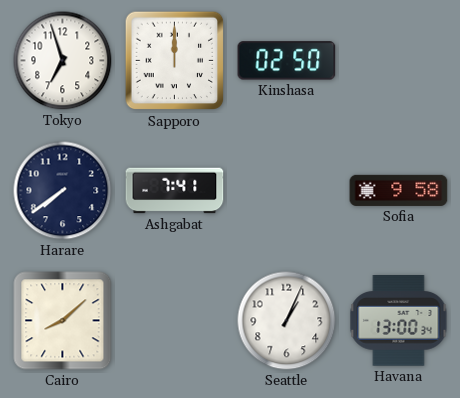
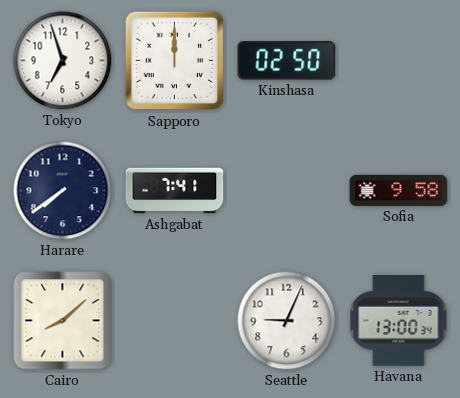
Seattle: 1:04 -> 9:04
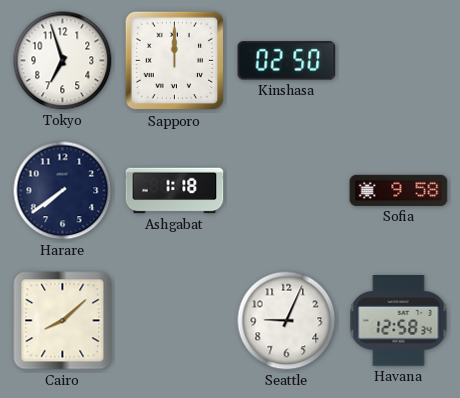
Ashgabat: 7:41 -> 1:18
Havana: 13:00 -> 12:58
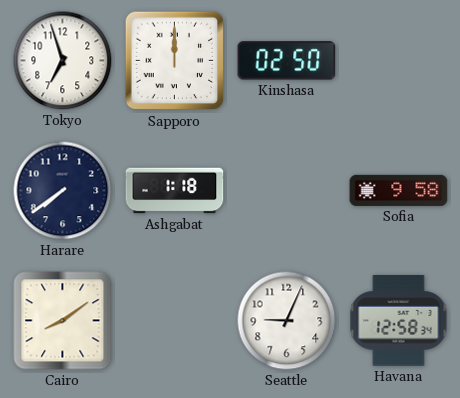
Cairo: 8:08 -> 8:09
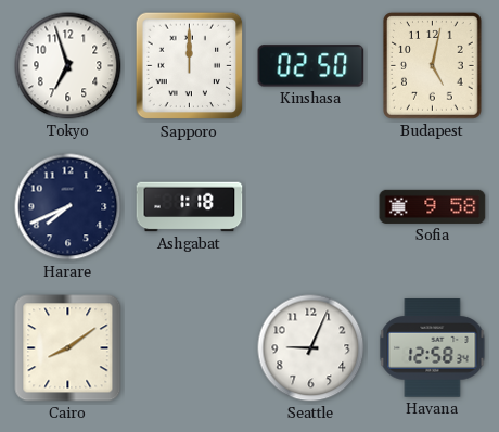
Budapest: none -> 5:02
Harare: 7:39 -> 7:41
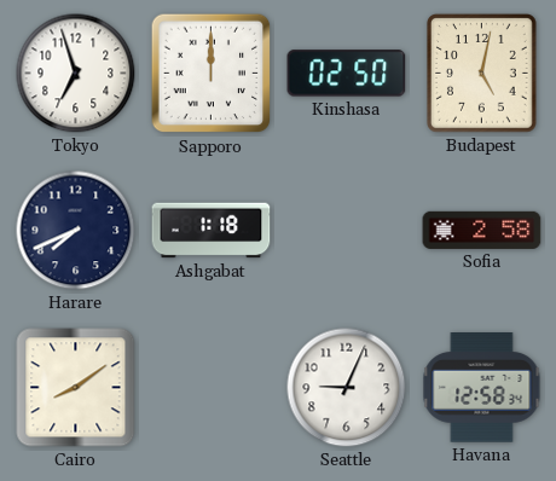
Sofia: 9:58 -> 2:58
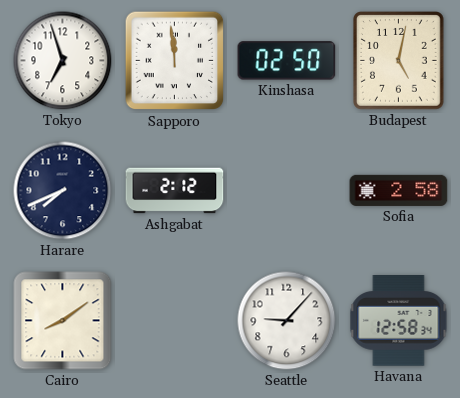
Sapporo: 12:00 -> 11:59
Ashgabat: 1:18 -> 2:12
Seattle: 9:04 -> 9:07
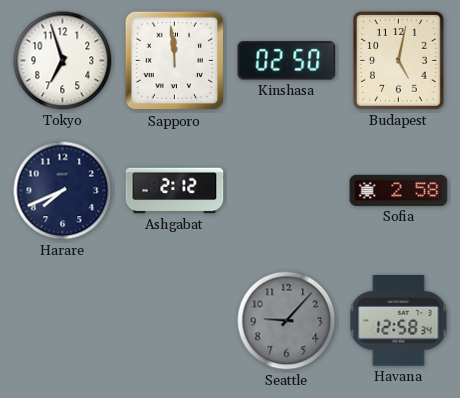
Cairo: 8:09 -> none
Seattle dial: white -> grey
